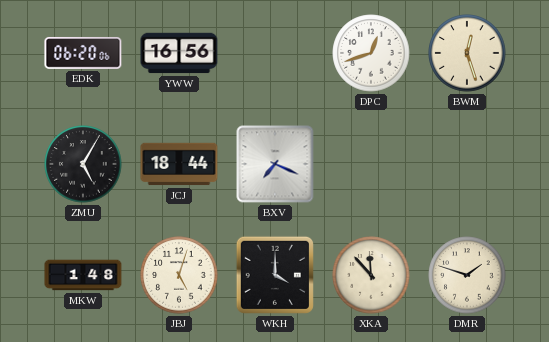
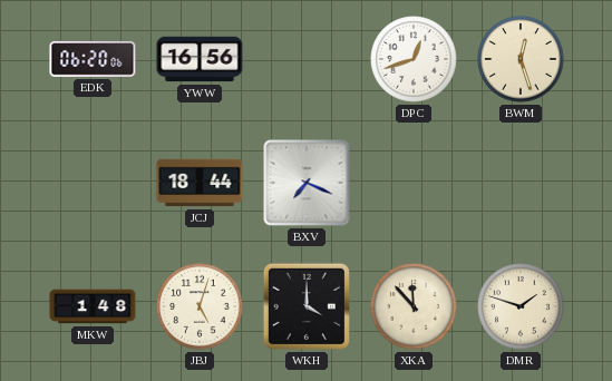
ZMU: 5:05 -> none
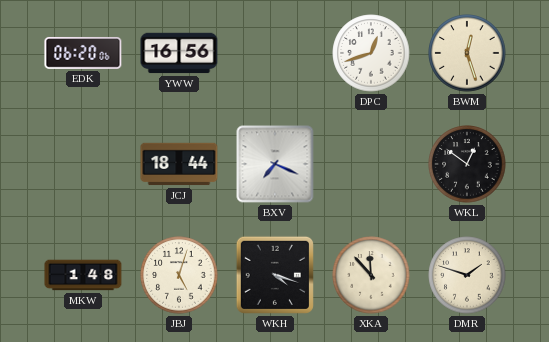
WKL: none -> 12:51
WKH: 4:00 -> 4:18
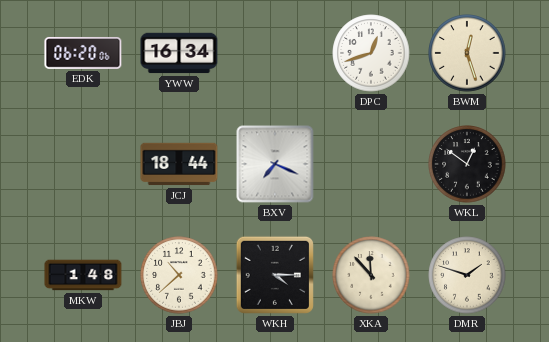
YWW: 16:56 -> 16:34
JBJ: 5:03 -> 10:38
WKH: 4:18 -> 4:15
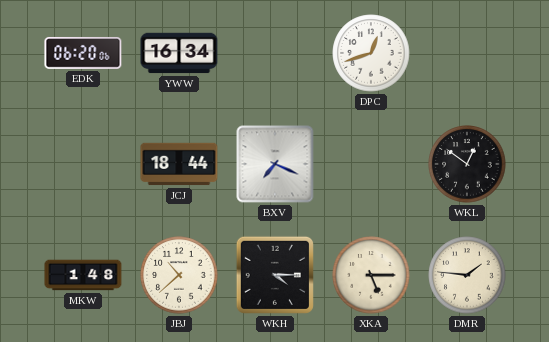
BWM: 12:27 -> none
XKA: 11:53 -> 5:15
DMR: 1:48 -> 1:46
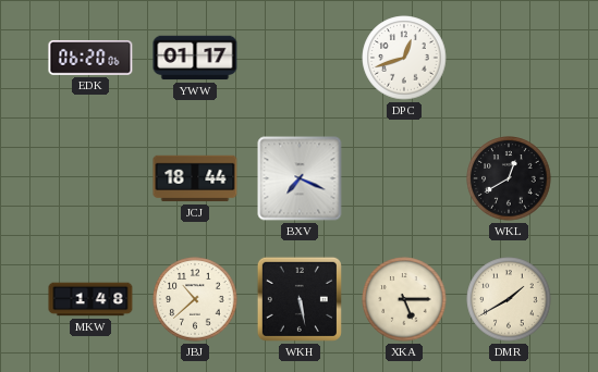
YWW: 16:34 -> 01:17
WKL: 12:51 -> 12:40
WKH: 4:15 -> 5:28
DMR: 1:46 -> 1:40
